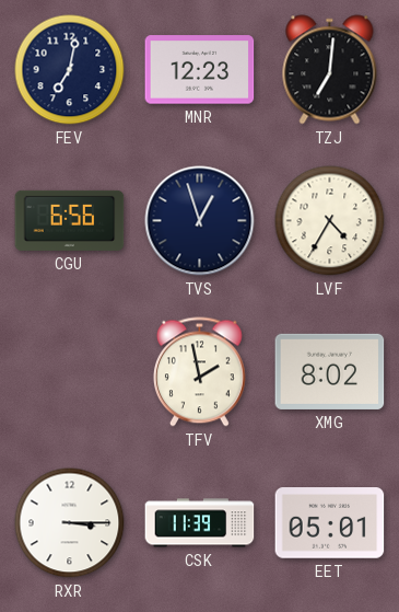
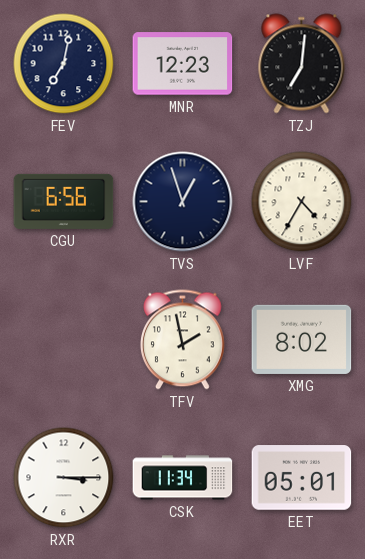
CSK: 11:39 -> 11:34
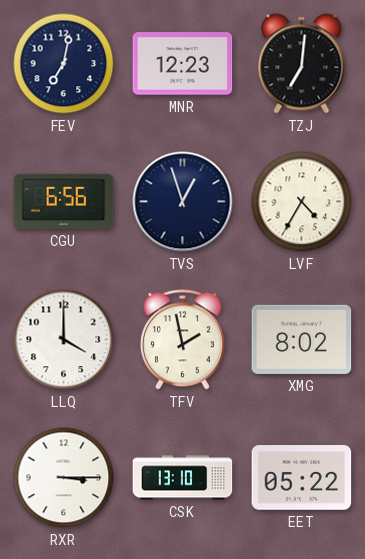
LLQ: none -> 4:00
CSK: 11:34 -> 13:10
EET: 05:01 -> 05:22
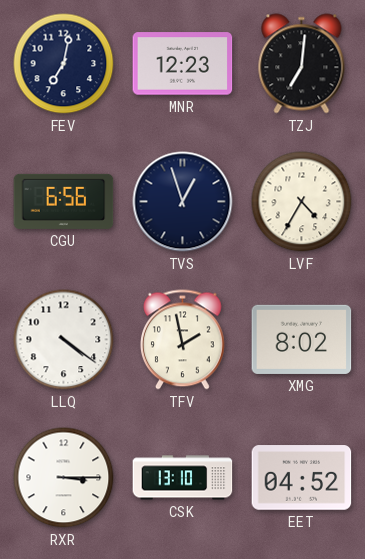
LLQ: 4:00 -> 4:21
EET: 05:22 -> 04:52
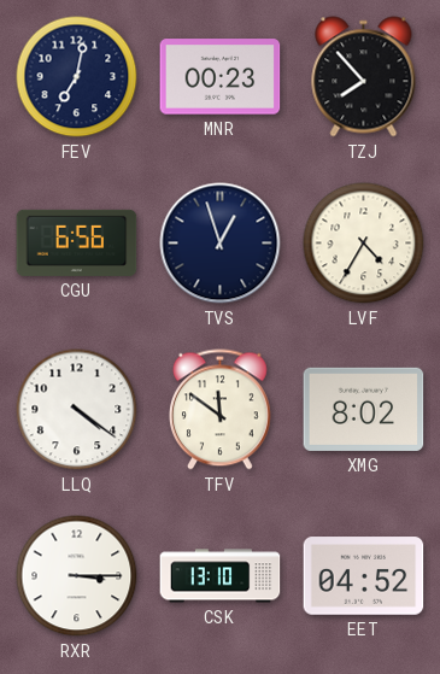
MNR: 12:23 -> 00:23
TZJ: 7:01 -> 7:53
TFV: 1:58 -> 11:51
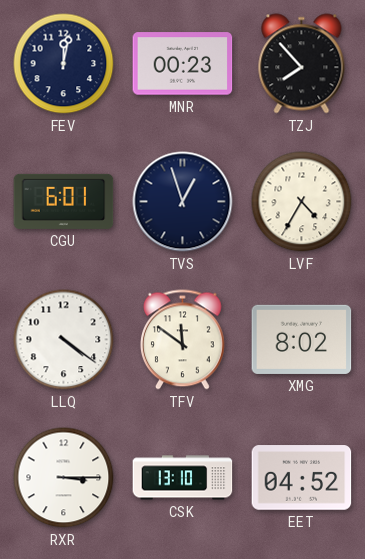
FEV: 7:02 -> 12:02
CGU: 6:56 -> 6:01
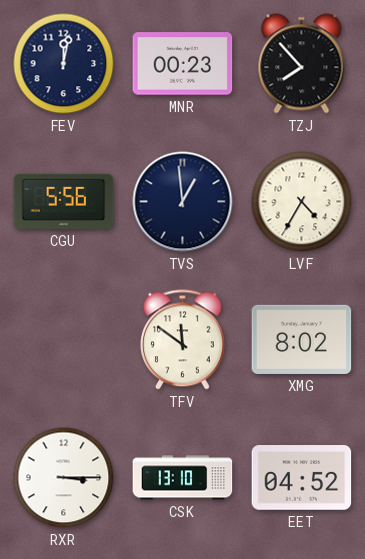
CGU: 6:01 -> 5:56
TVS: 12:57 -> 12:59
LLQ: 4:21 -> none
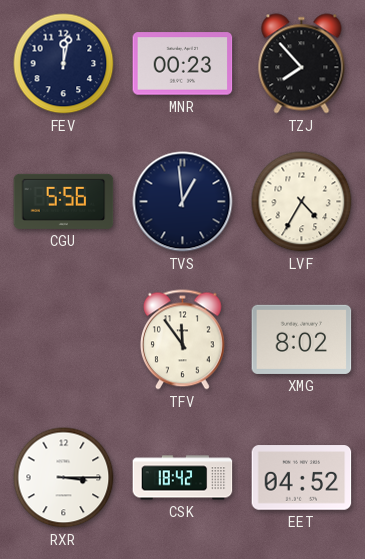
TFV: 11:51 -> 11:54
CSK: 13:10 -> 18:42
